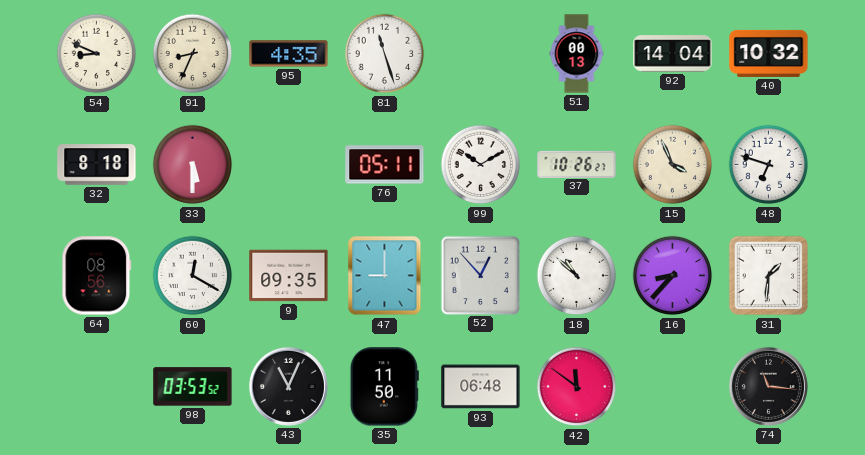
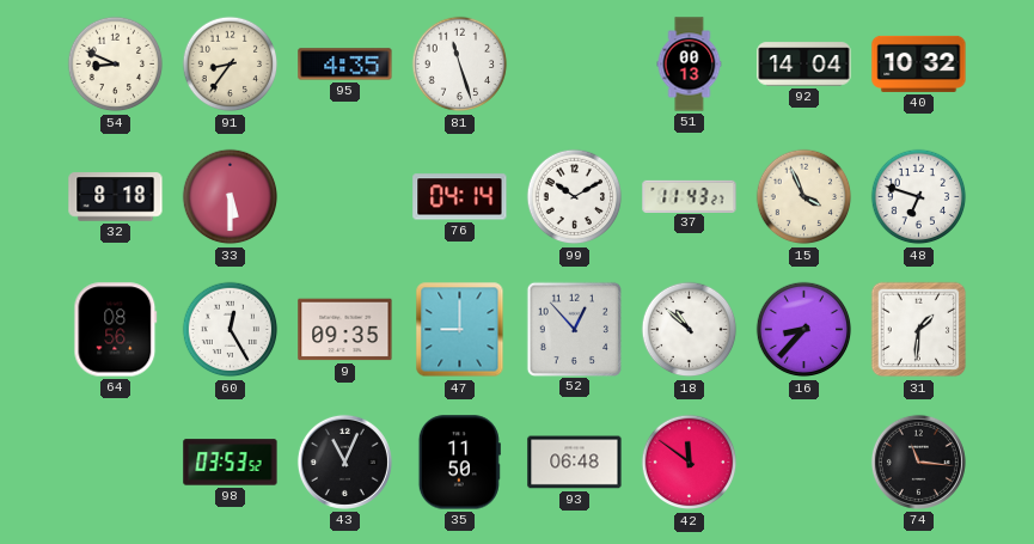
91: 8:34 -> 8:36
76: 05:11 -> 04:14
37: 10:26 -> 11:43
60: 12:20 -> 12:25
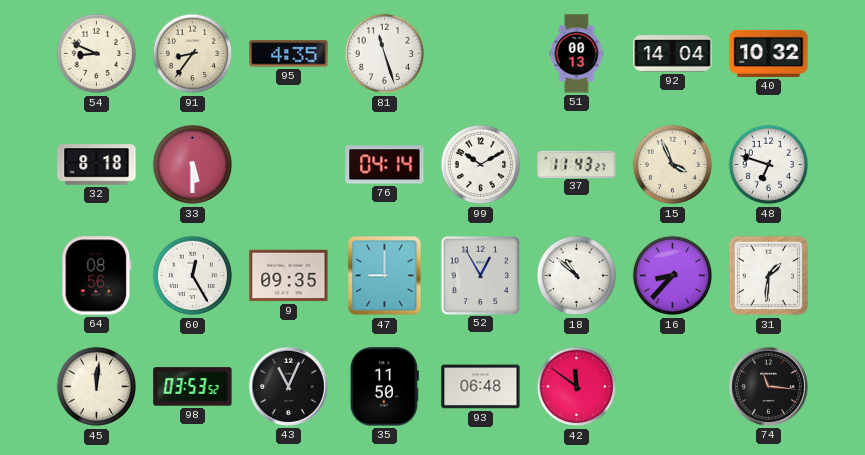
52: 12:53 -> 12:55
45: none -> 12:01
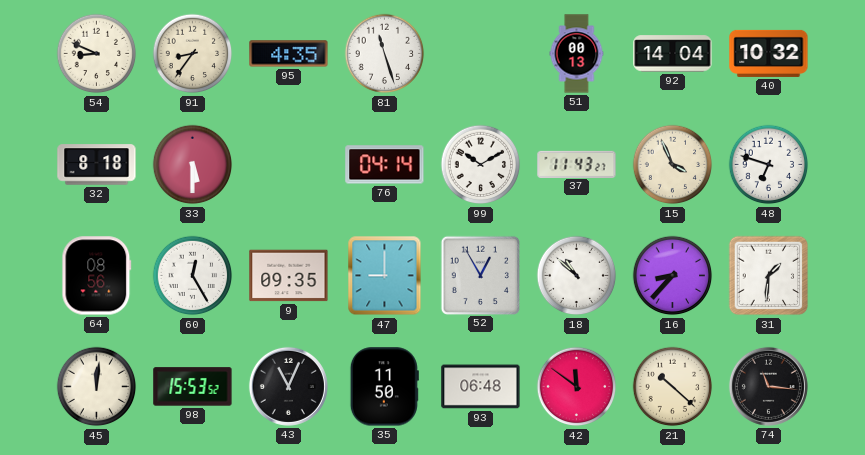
98: 03:53 -> 15:53
21: none -> 10:22
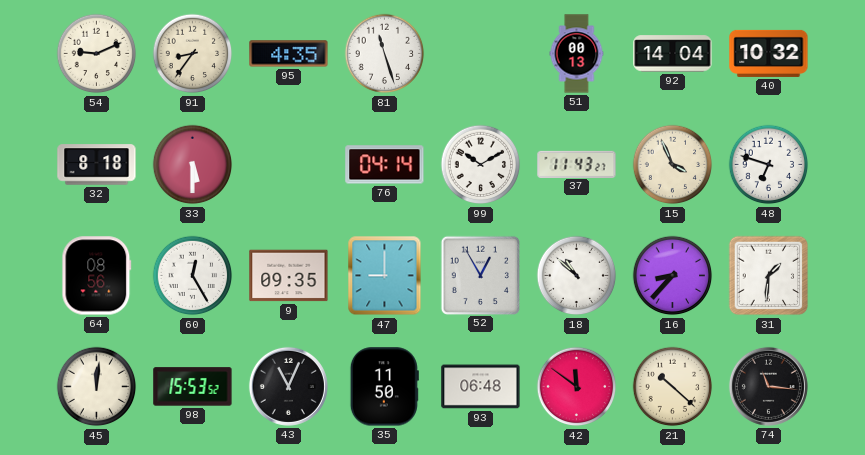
54: 8:49 -> 9:11
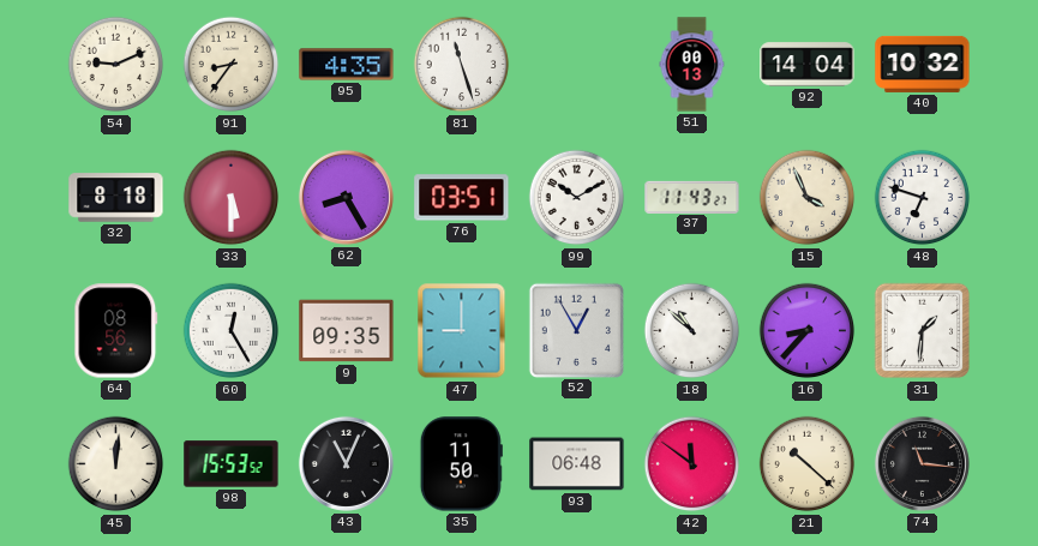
62: none -> 8:25
76: 04:14 -> 03:51
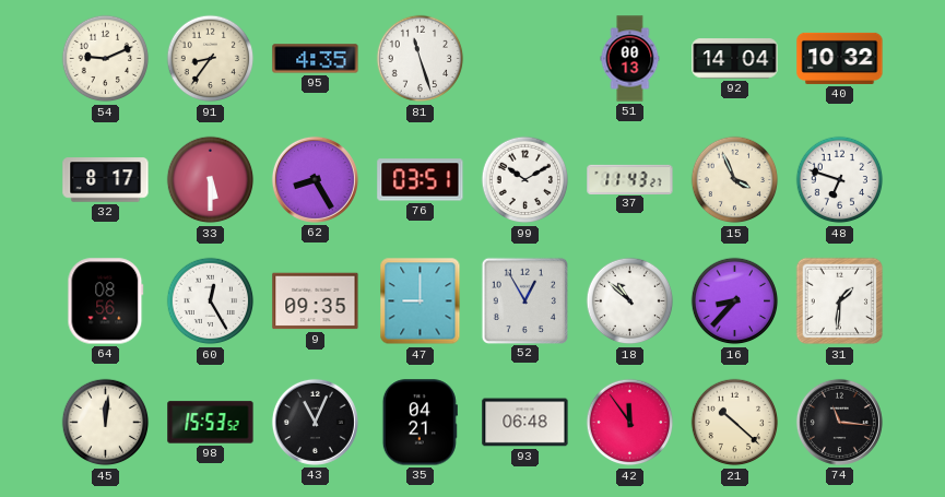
32: 8:18 -> 8:17
35: 11:50 -> 04:21
42: 11:51 -> 11:54
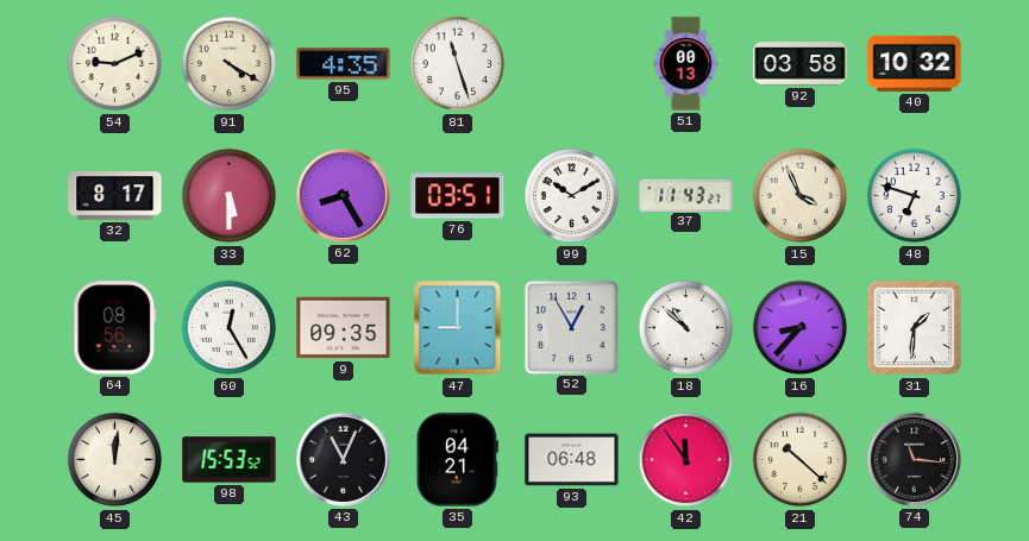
91: 8:36 -> 4:20
92: 14:04 -> 03:58
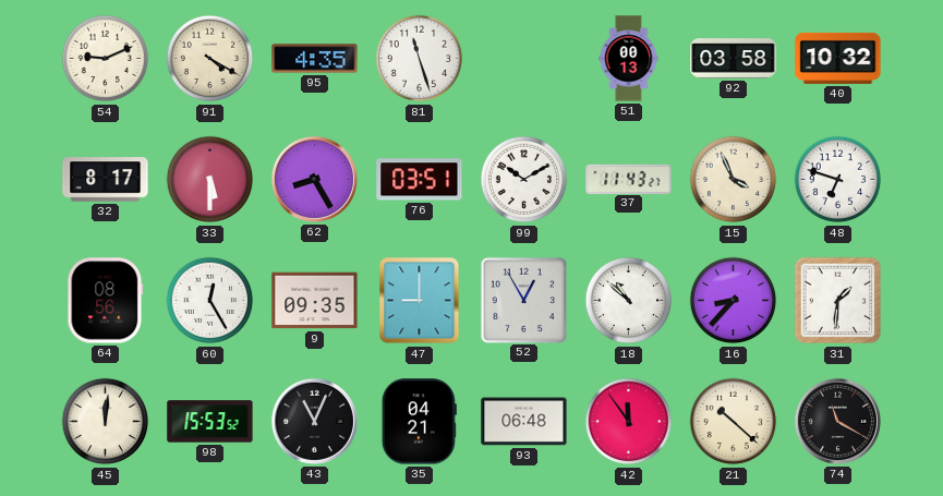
74: 11:16 -> 11:20
